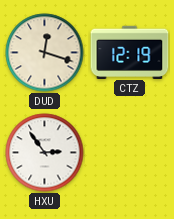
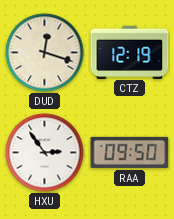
RAA: none -> 09:50
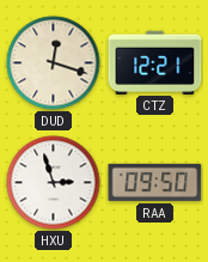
CTZ: 12:19 -> 12:21
HXU: 2:54 -> 2:57
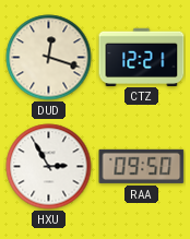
HXU: 2:57 -> 2:55
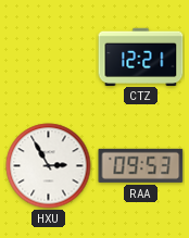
DUD: 12:18 -> none
RAA: 09:50 -> 09:53
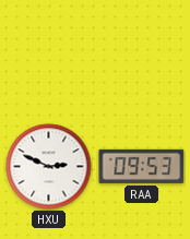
CTZ: 12:21 -> none
HXU: 2:55 -> 2:49
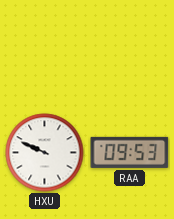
HXU: 2:49 -> 9:49
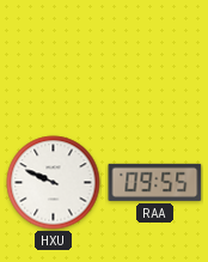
RAA: 09:53 -> 09:55
